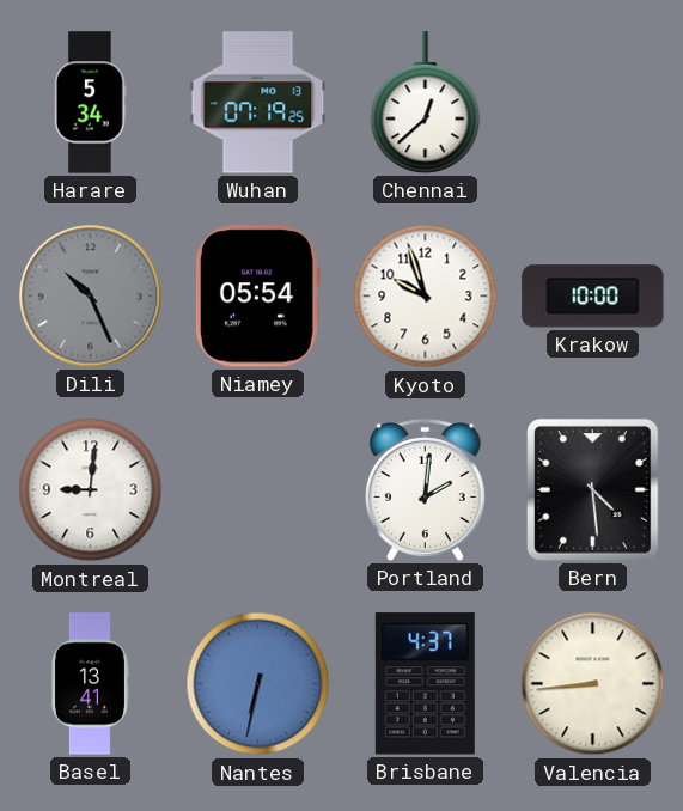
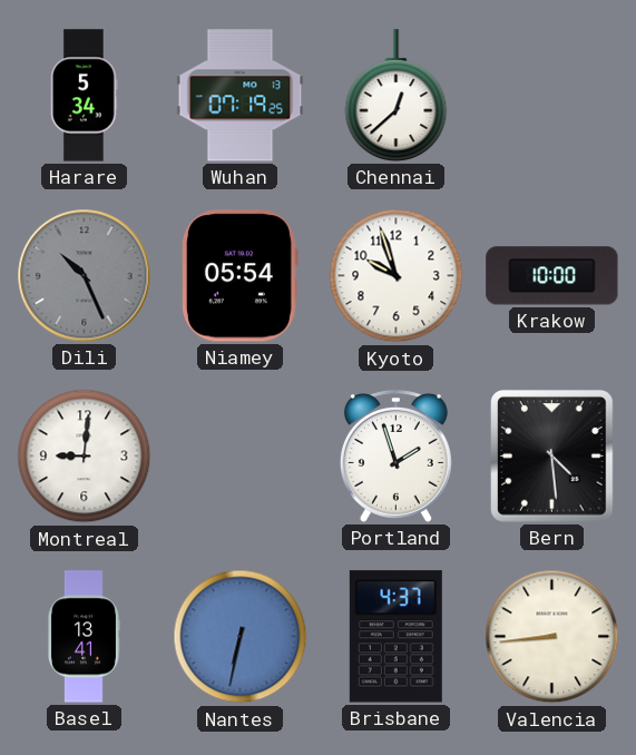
Portland: 2:01 -> 1:57
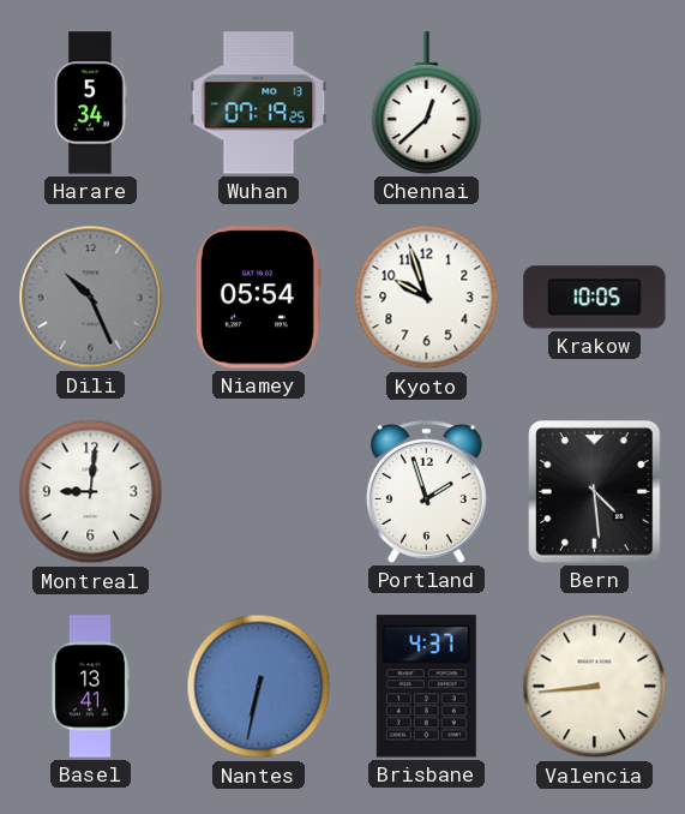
Krakow: 10:00 -> 10:05
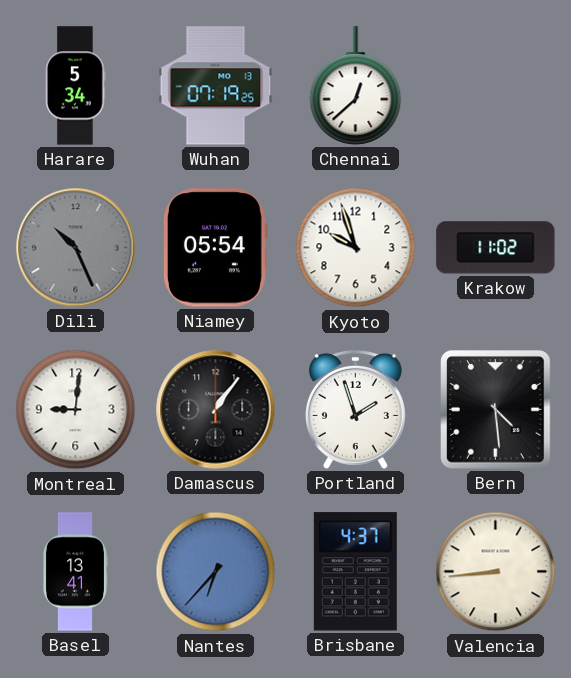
Krakow: 10:05 -> 11:02
Damascus: none -> 1:06
Nantes: 6:32 -> 6:37
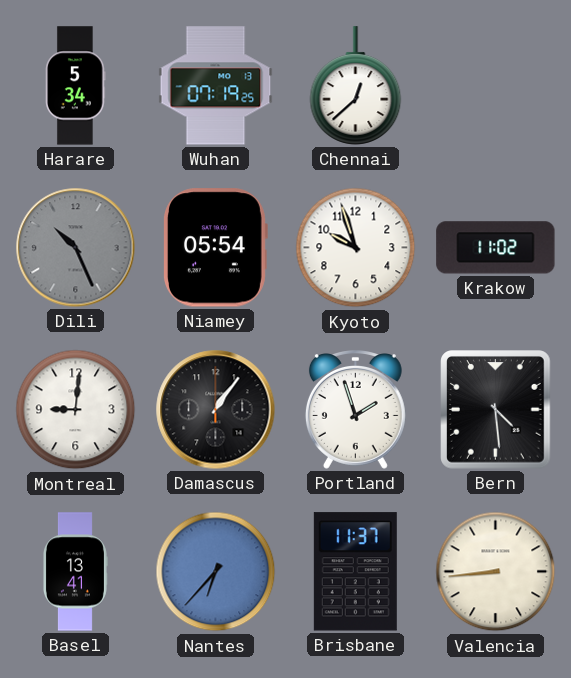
Brisbane: 4:37 -> 11:37
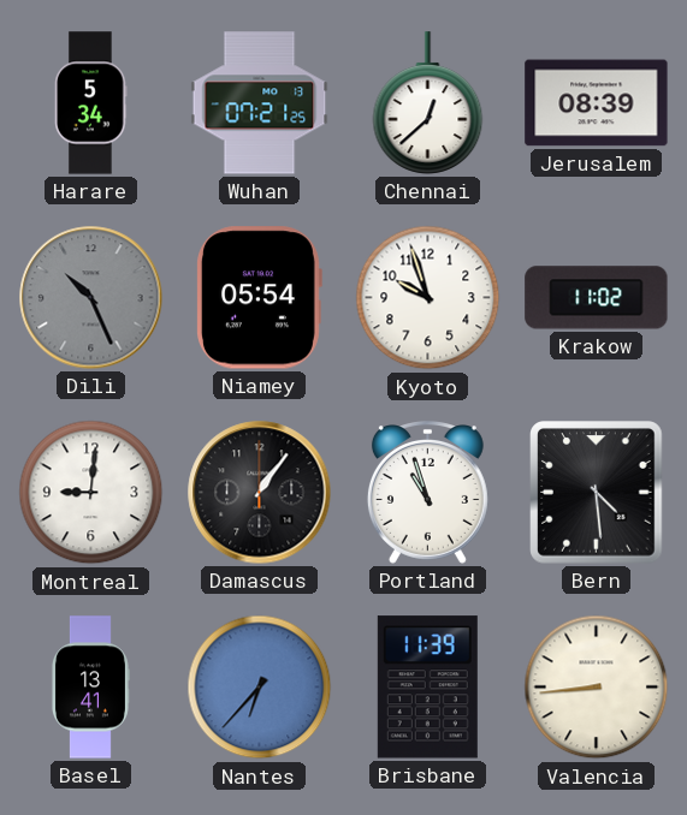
Wuhan: 07:19 -> 07:21
Jerusalem: none -> 08:39
Portland: 1:57 -> 10:57
Brisbane: 11:37 -> 11:39
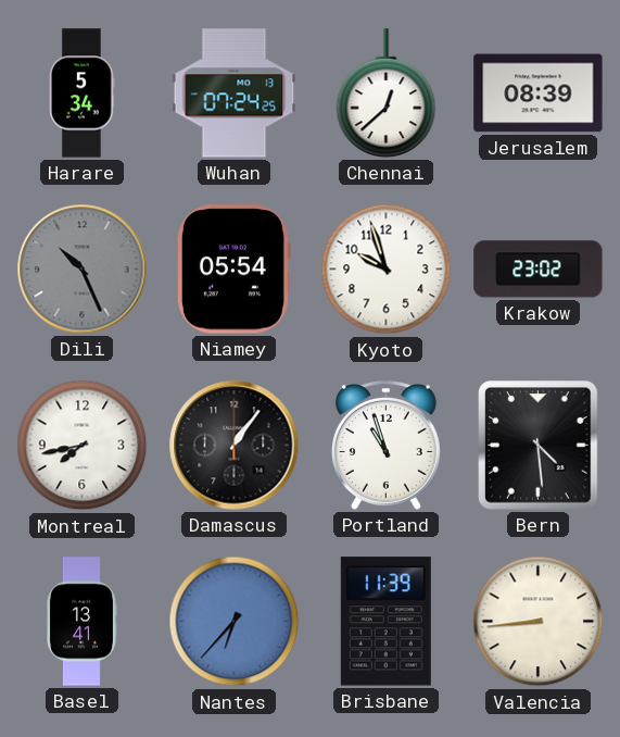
Wuhan: 07:21 -> 07:24
Krakow: 11:02 -> 23:02
Montreal: 9:01 -> 7:43
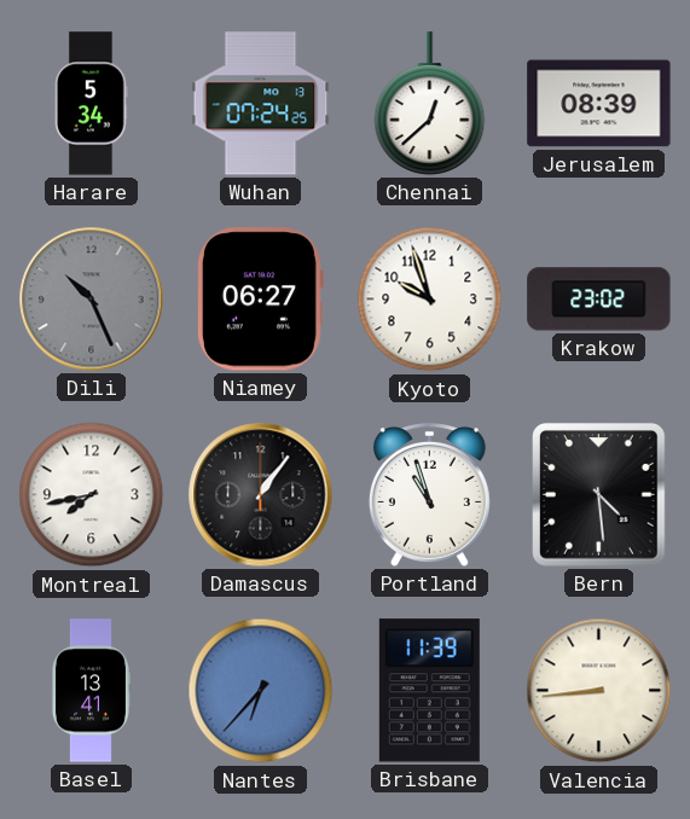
Niamey: 05:54 -> 06:27
